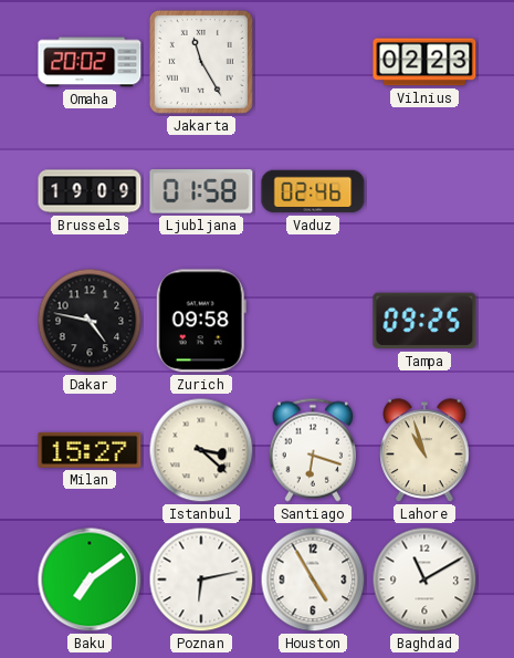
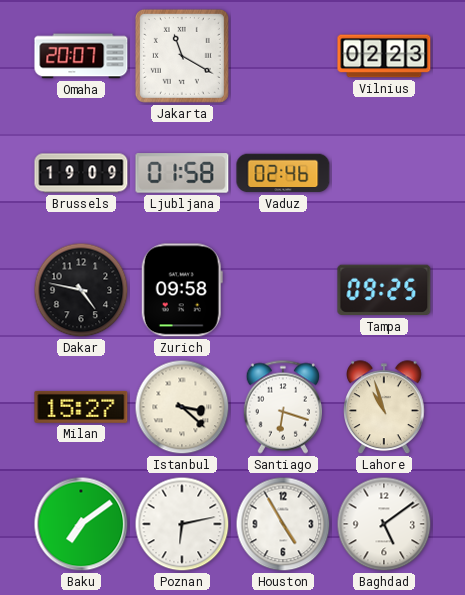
Omaha: 20:02 -> 20:07
Jakarta: 11:25 -> 11:20
Baghdad: 11:10 -> 5:09
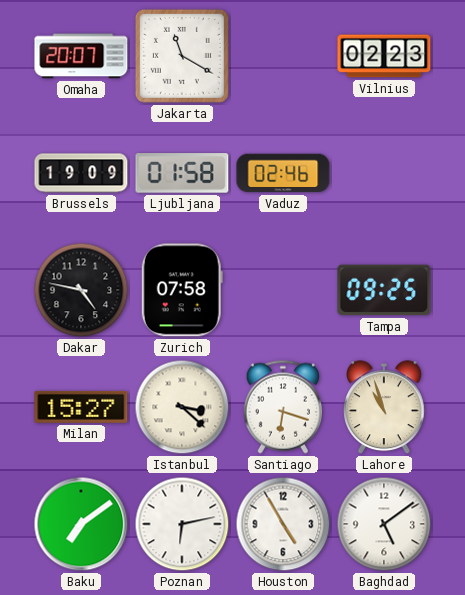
Zurich: 09:58 -> 07:58
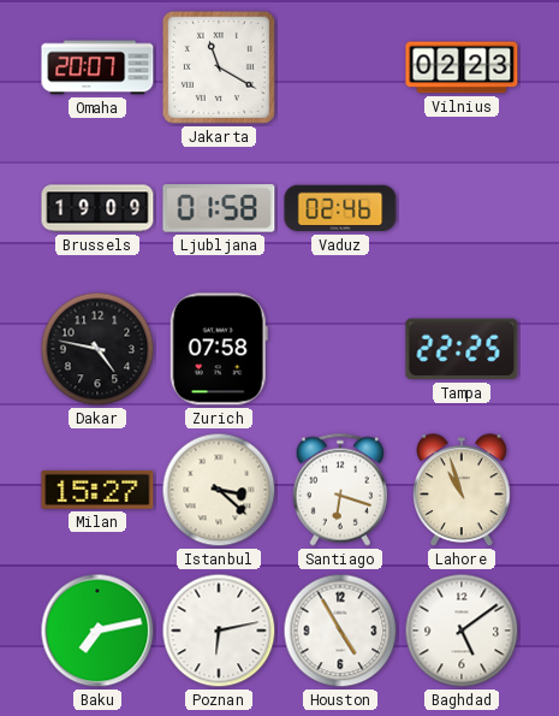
Tampa: 09:25 -> 22:25
Baku: 7:09 -> 7:13
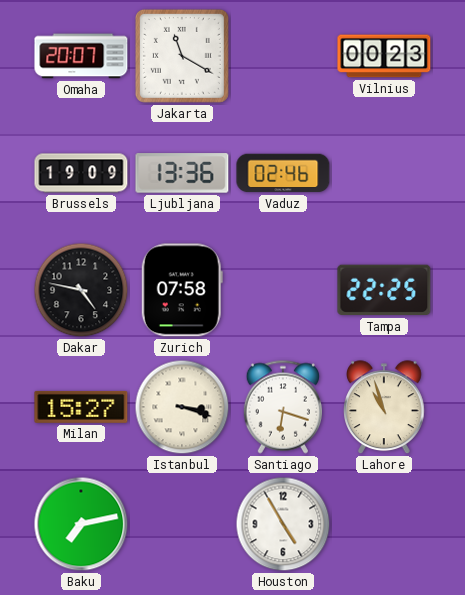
Vilnius: 02:23 -> 00:23
Ljubljana: 01:58 -> 13:36
Istanbul: 3:22 -> 3:18
Poznan: 6:13 -> none
Baghdad: 5:09 -> none
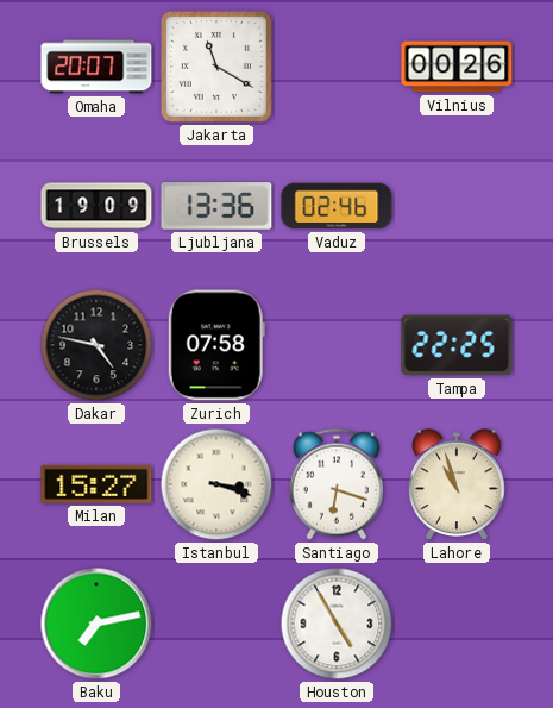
Vilnius: 00:23 -> 00:26
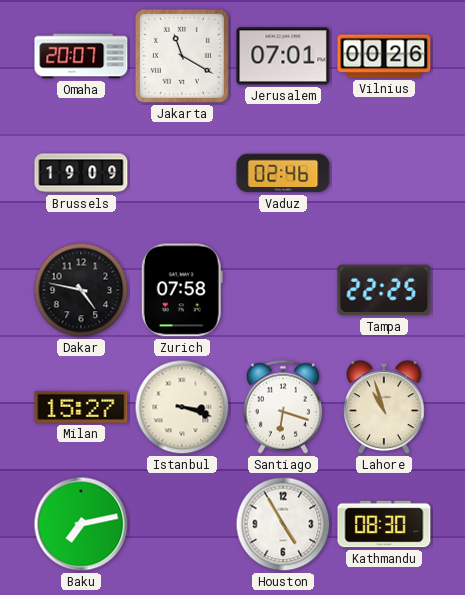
Jerusalem: none -> 07:01
Ljubljana: 13:36 -> none
Kathmandu: none -> 08:30
